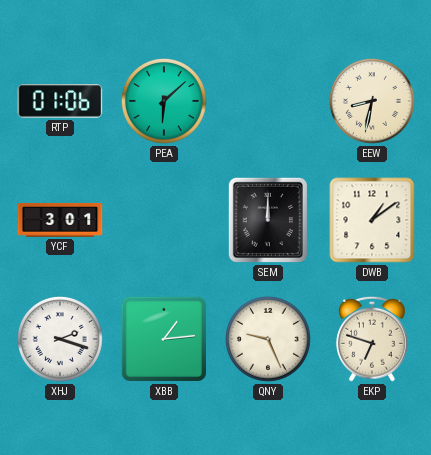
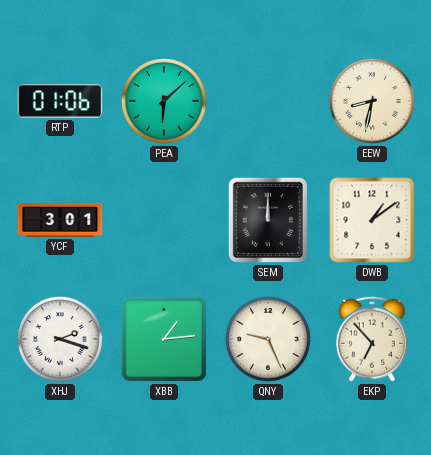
EKP: 6:48 -> 6:53
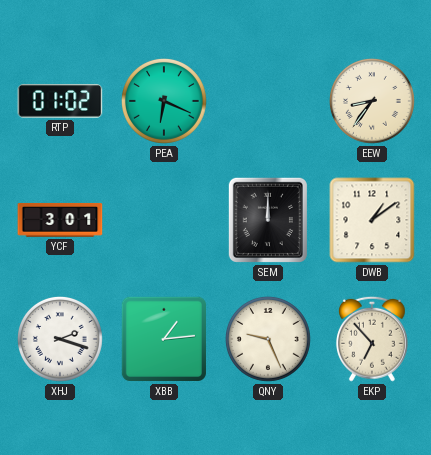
RTP: 01:06 -> 01:02
PEA: 6:08 -> 6:19
EEW: 8:32 -> 8:36
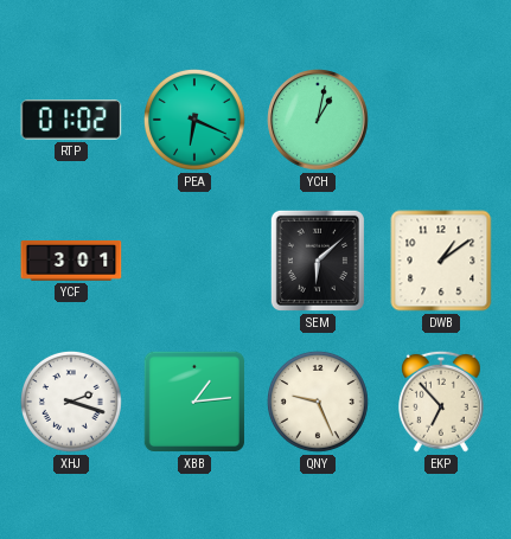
YCH: none -> 1:02
EEW: 8:36 -> none
SEM: 12:00 -> 6:08
